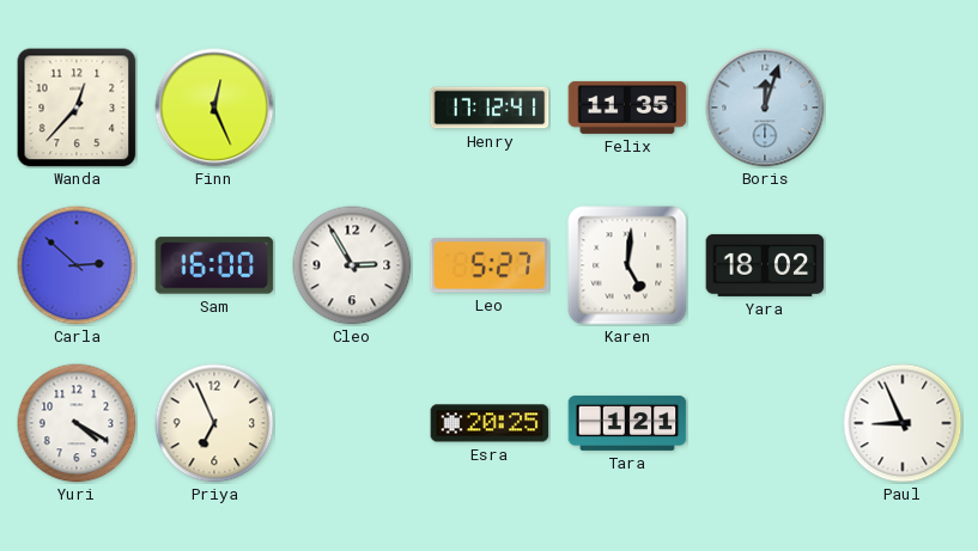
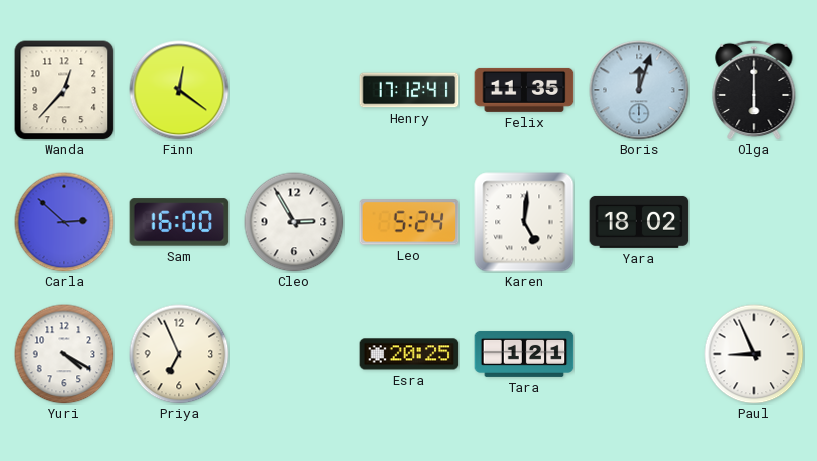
Finn: 12:26 -> 12:21
Olga: none -> 6:00
Leo: 5:27 -> 5:24
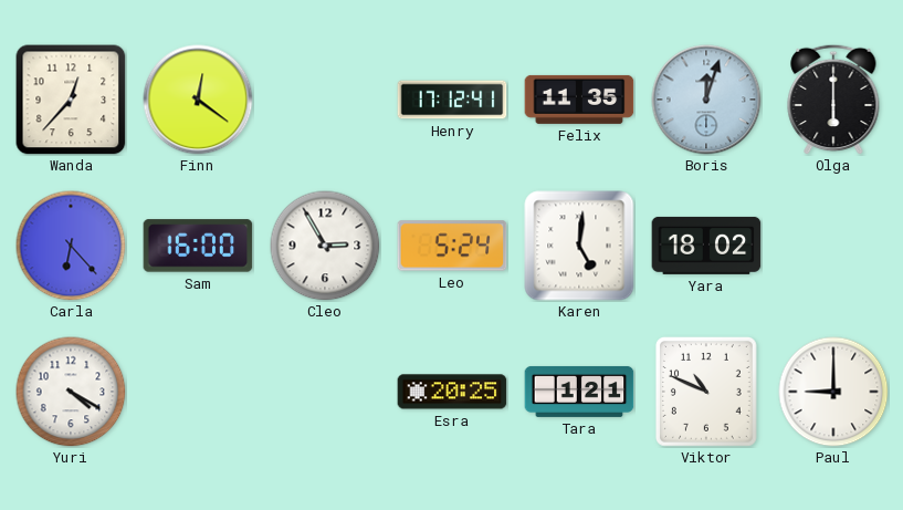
Carla: 2:52 -> 6:23
Priya: 6:56 -> none
Viktor: none -> 10:49
Paul: 8:56 -> 9:00
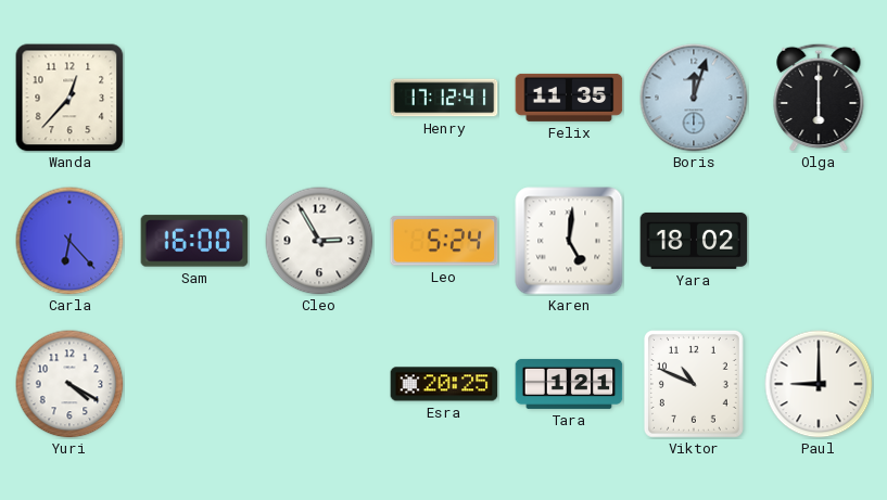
Finn: 12:21 -> none
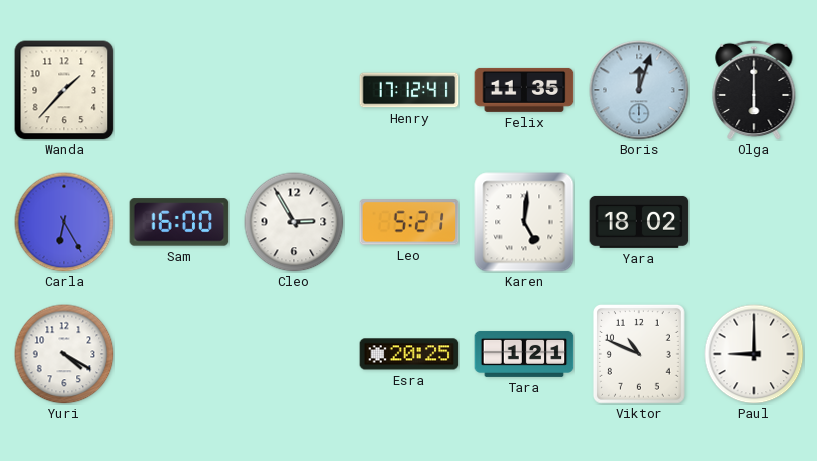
Wanda: 12:37 -> 1:37
Carla: 6:23 -> 6:25
Leo: 5:24 -> 5:21
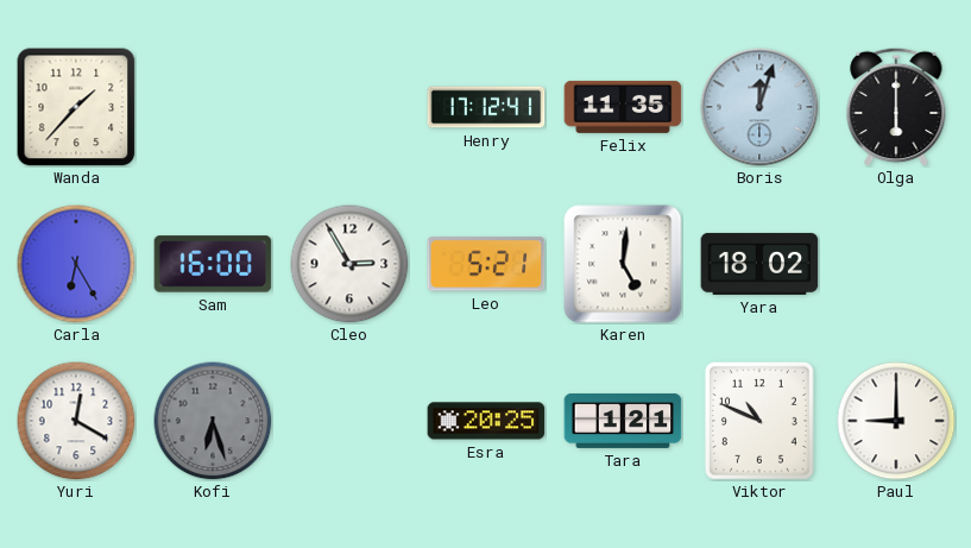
Yuri: 4:20 -> 12:20
Kofi: none -> 6:27
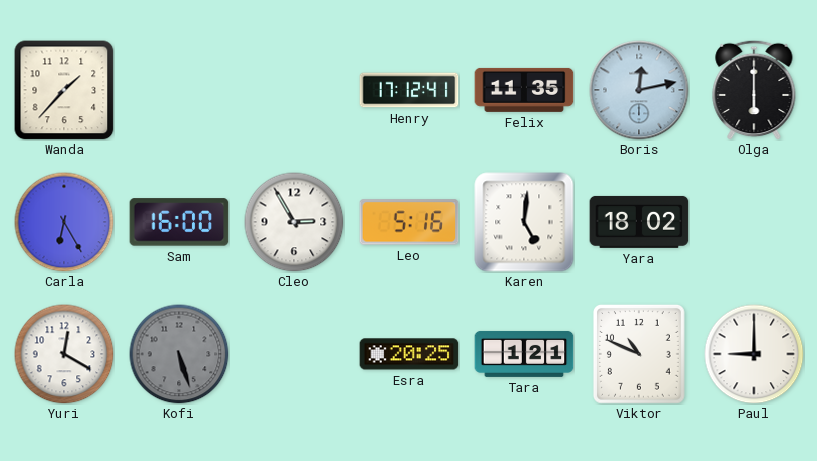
Boris: 12:03 -> 12:13
Leo: 5:21 -> 5:16
Kofi: 6:27 -> 5:27
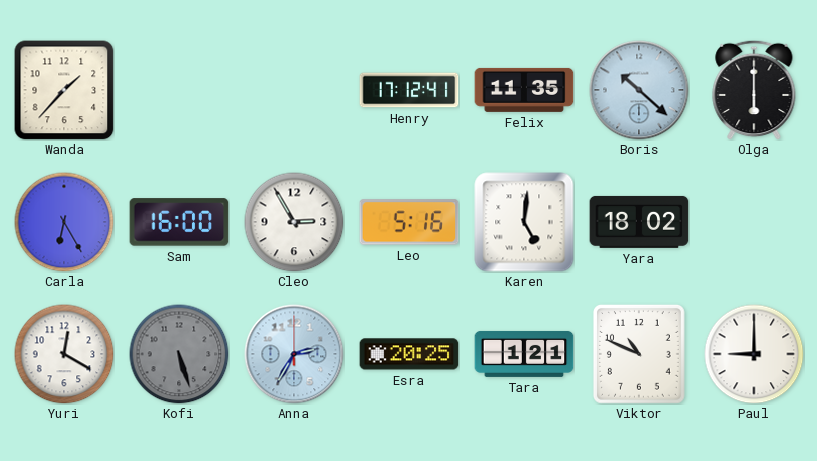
Boris: 12:13 -> 10:22
Anna: none -> 2:35
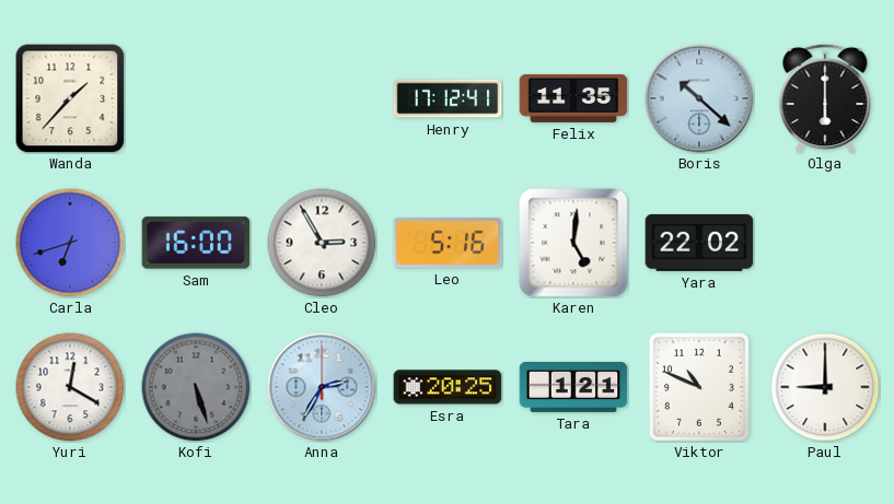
Carla: 6:25 -> 6:42
Yara: 18:02 -> 22:02
